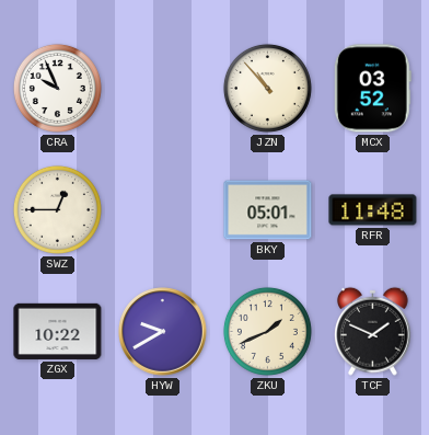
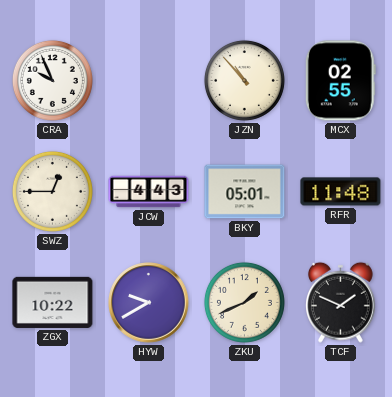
MCX: 03:52 -> 02:55
JCW: none -> 4:43
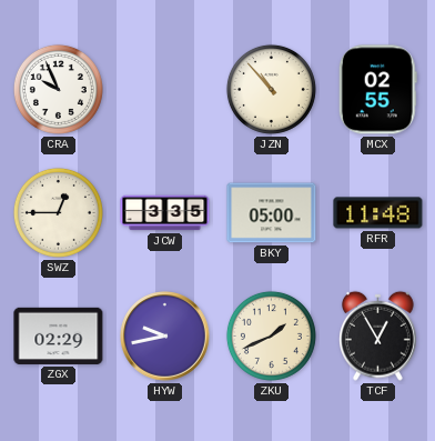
JCW: 4:43 -> 3:35
BKY: 05:01 -> 05:00
ZGX: 10:22 -> 02:29
HYW: 9:40 -> 9:43
TCF: 1:49 -> 12:55
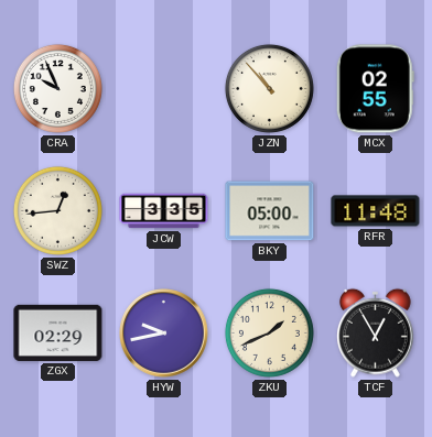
SWZ: 12:45 -> 12:44
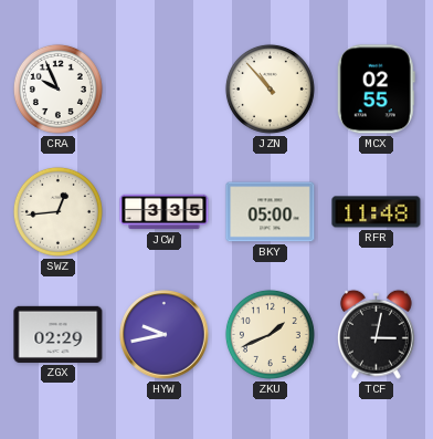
TCF: 12:55 -> 3:02
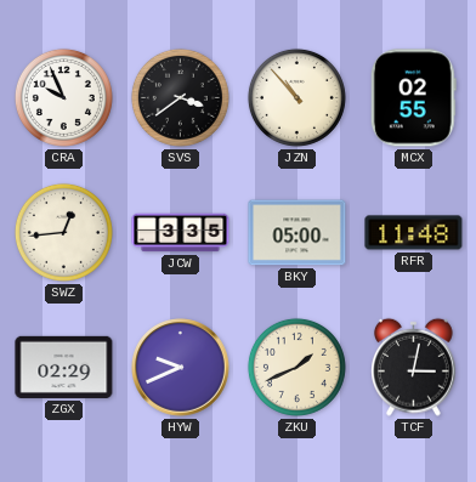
SVS: none -> 3:39
HYW: 9:43 -> 9:41
